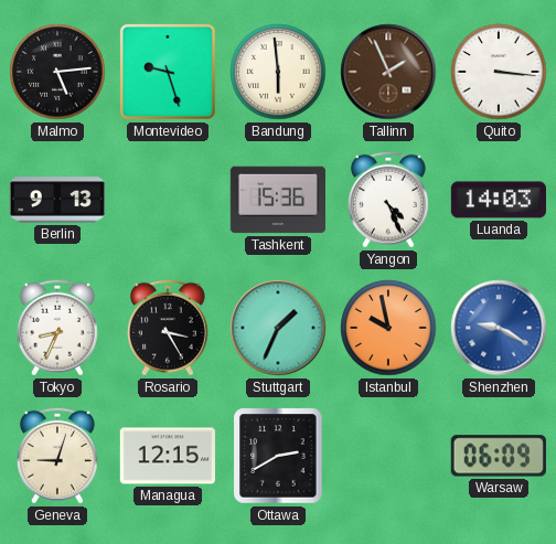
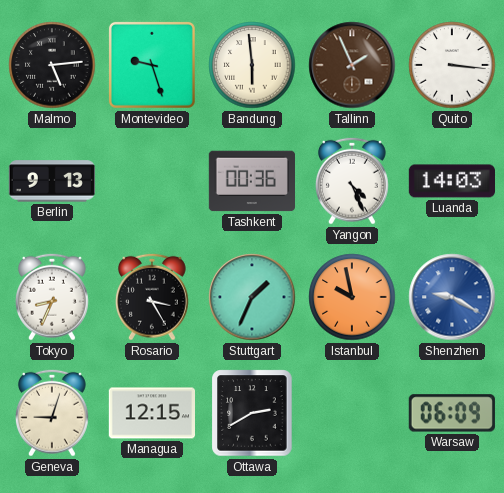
Tashkent: 15:36 -> 00:36
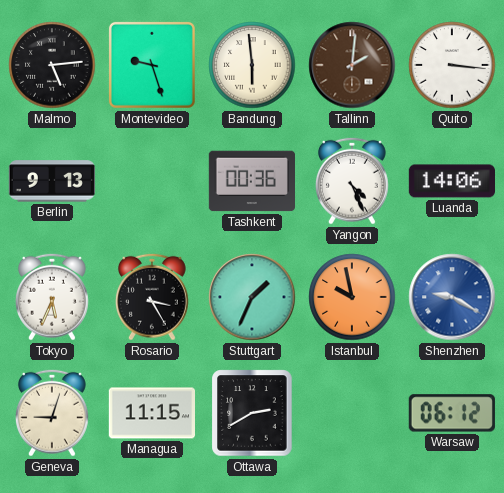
Tallinn: 1:56 -> 2:01
Luanda: 14:03 -> 14:06
Tokyo: 8:34 -> 5:34
Managua: 12:15 -> 11:15
Warsaw: 06:09 -> 06:12
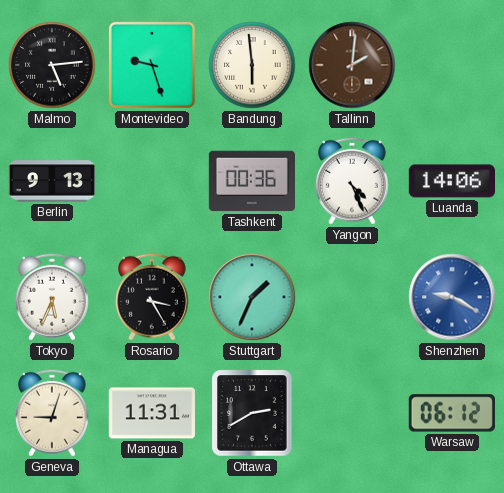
Quito: 3:16 -> none
Istanbul: 9:58 -> none
Managua: 11:15 -> 11:31
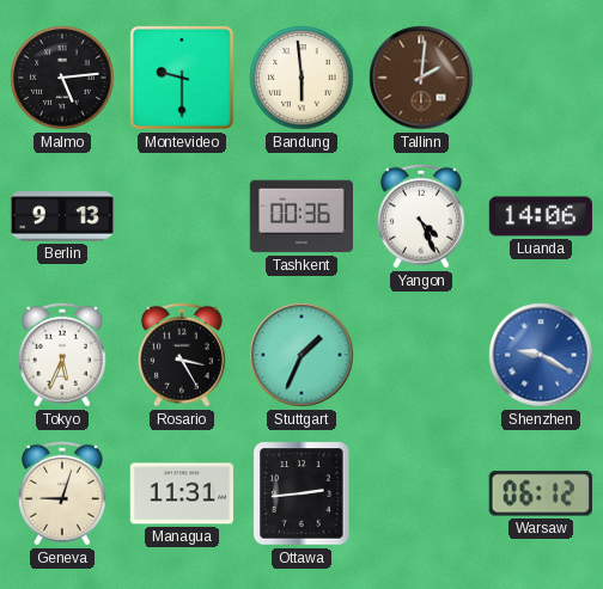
Montevideo: 9:27 -> 9:30
Ottawa: 2:40 -> 2:44
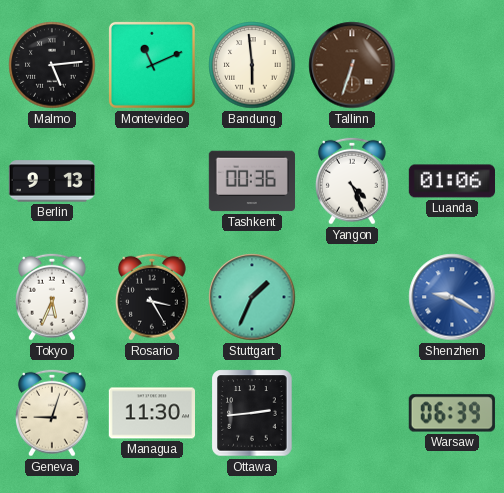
Montevideo: 9:30 -> 11:11
Tallinn: 2:01 -> 6:33
Luanda: 14:06 -> 01:06
Managua: 11:31 -> 11:30
Warsaw: 06:12 -> 06:39
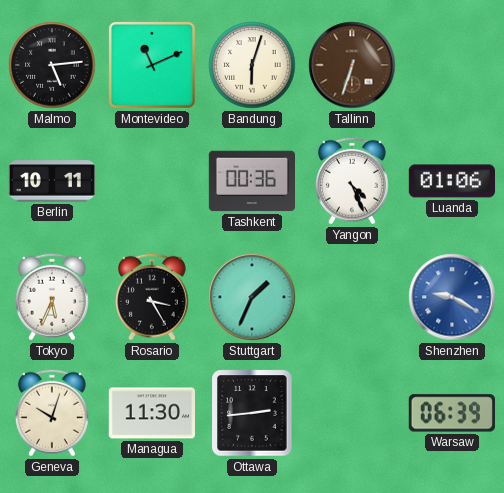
Bandung: 5:59 -> 6:03
Berlin: 9:13 -> 10:11
Geneva: 9:03 -> 10:03
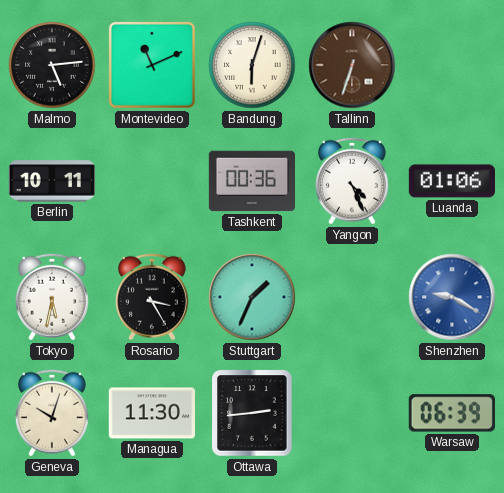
Tokyo: 5:34 -> 5:32
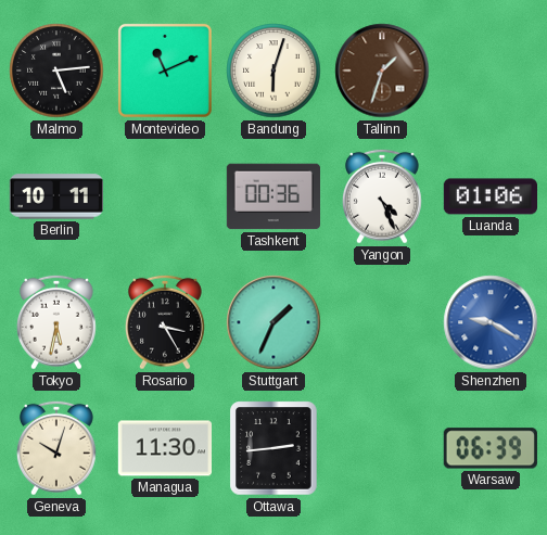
Tallinn: 6:33 -> 1:33
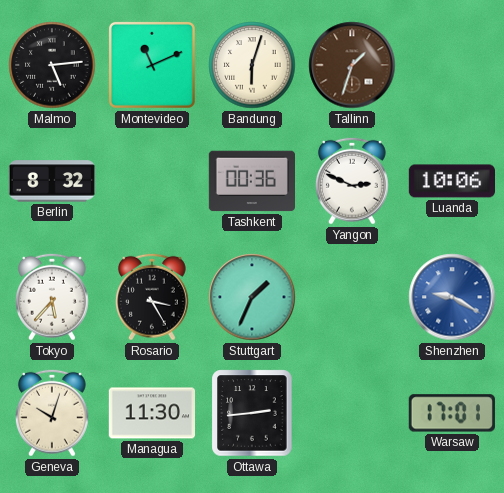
Berlin: 10:11 -> 8:32
Yangon: 4:26 -> 2:49
Luanda: 01:06 -> 10:06
Tokyo: 5:32 -> 5:37
Warsaw: 06:39 -> 17:01
